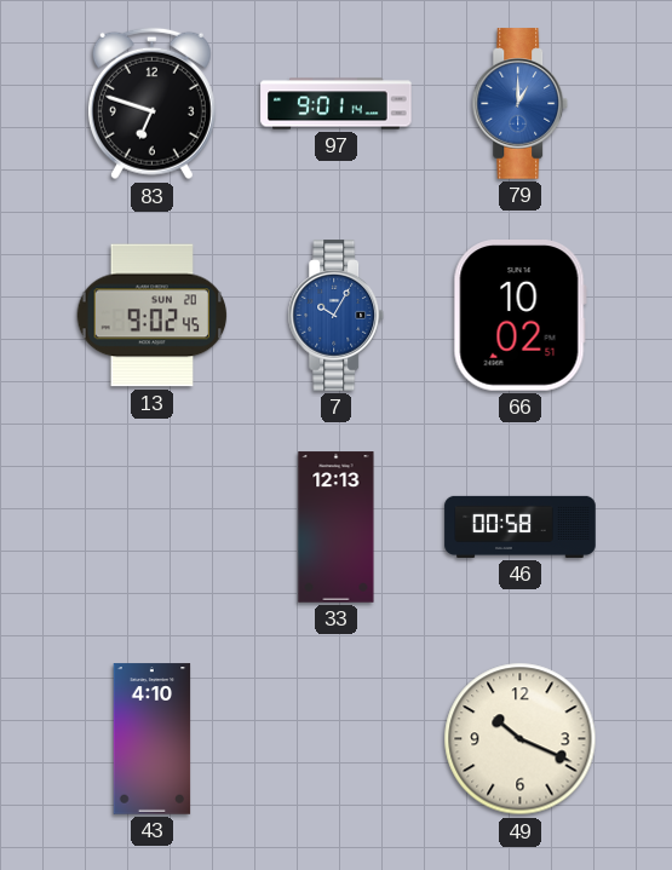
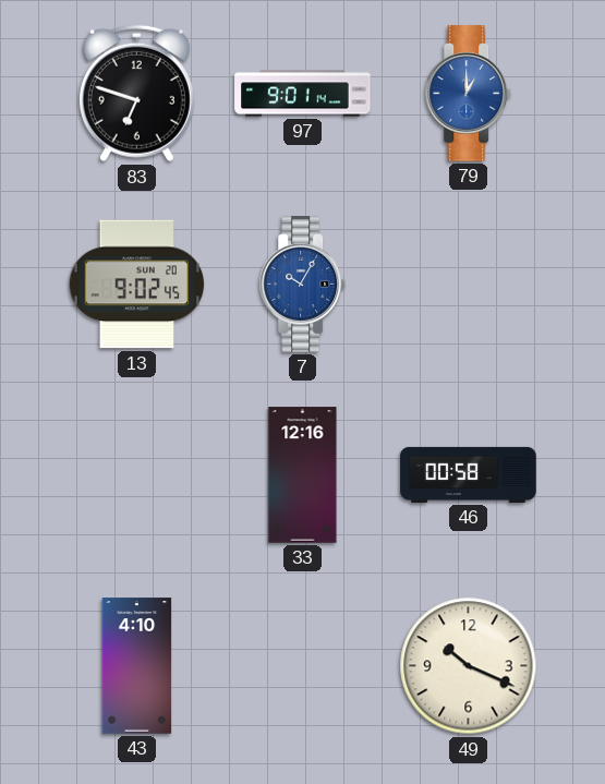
66: 10:02 -> none
33: 12:13 -> 12:16
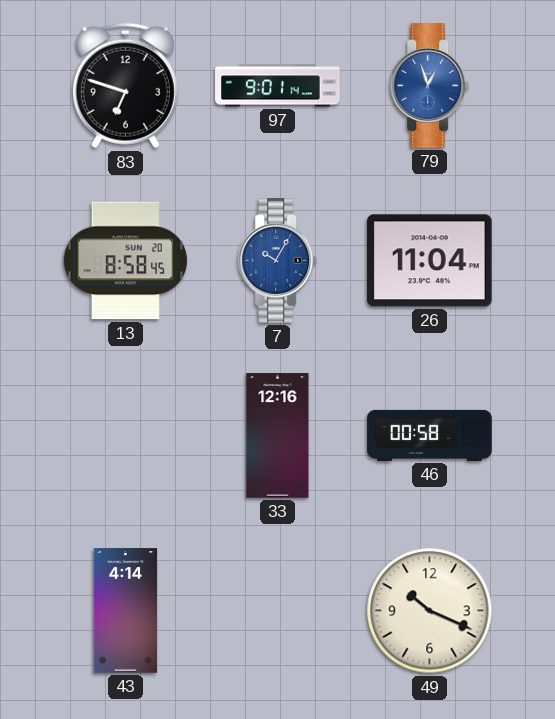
79: 1:00 -> 12:57
13: 9:02 -> 8:58
26: none -> 11:04
43: 4:10 -> 4:14
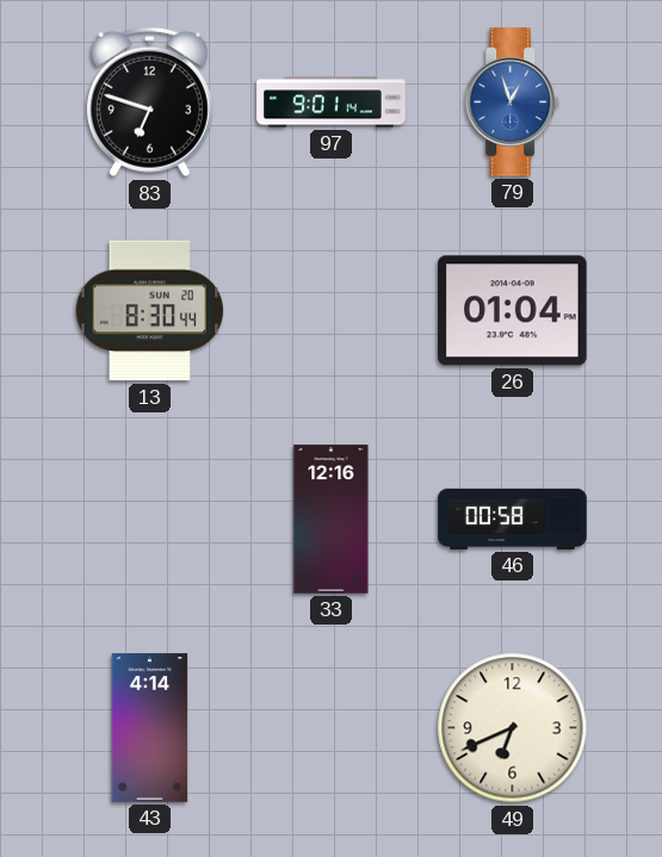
13: 8:58 -> 8:30
7: 10:05 -> none
26: 11:04 -> 01:04
49: 10:19 -> 6:41
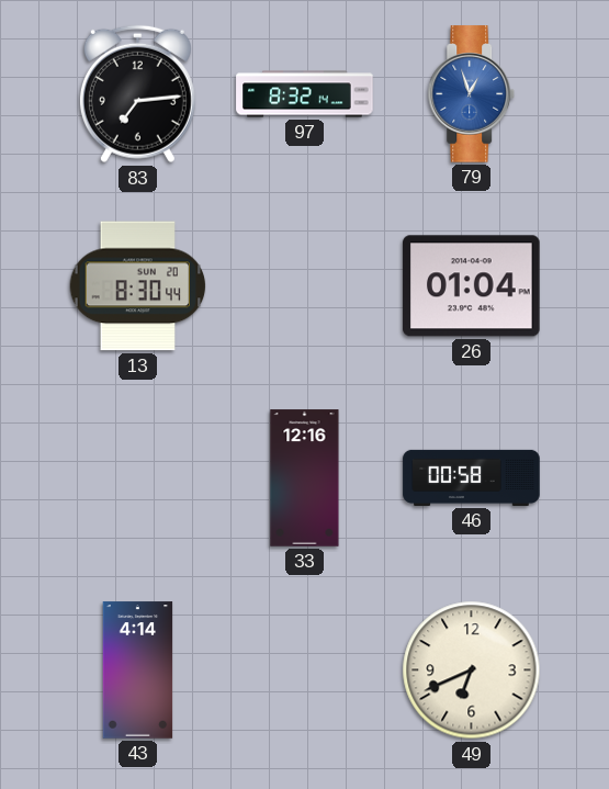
83: 6:48 -> 7:14
97: 9:01 -> 8:32
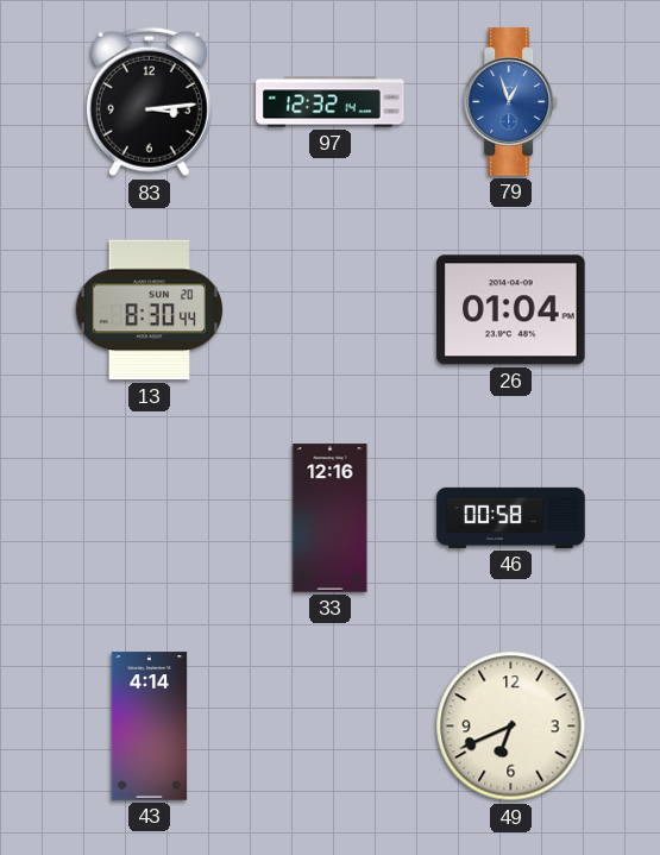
83: 7:14 -> 3:14
97: 8:32 -> 12:32
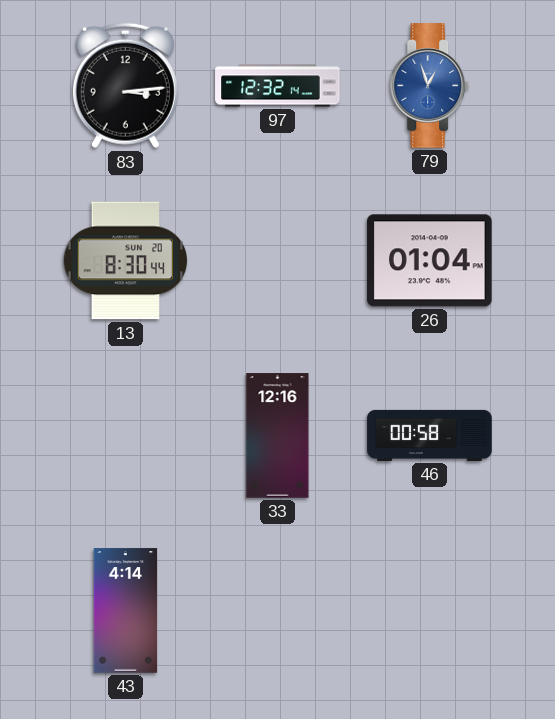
49: 6:41 -> none
